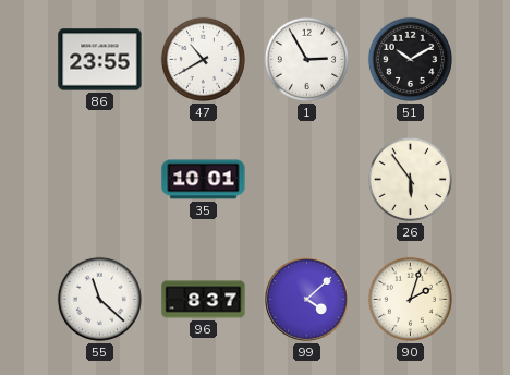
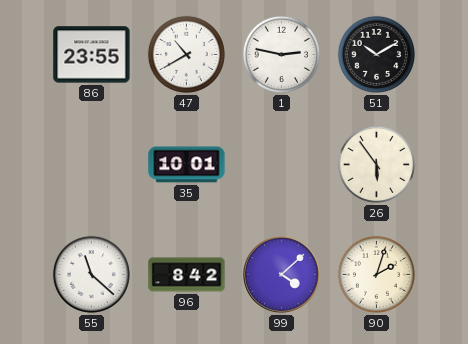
1: 2:55 -> 2:47
96: 8:37 -> 8:42
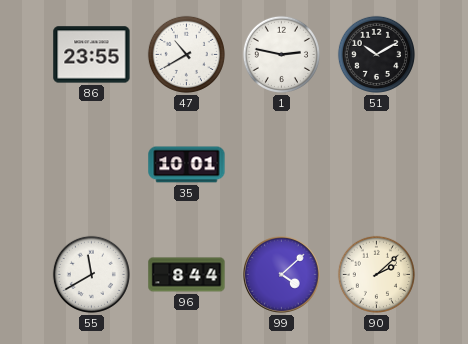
26: 5:54 -> none
55: 11:22 -> 11:40
96: 8:42 -> 8:44
90: 2:03 -> 2:08
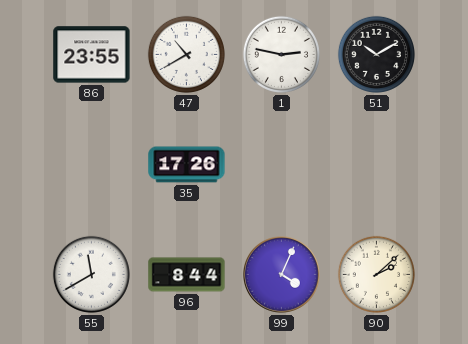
35: 10:01 -> 17:26
99: 4:08 -> 4:04
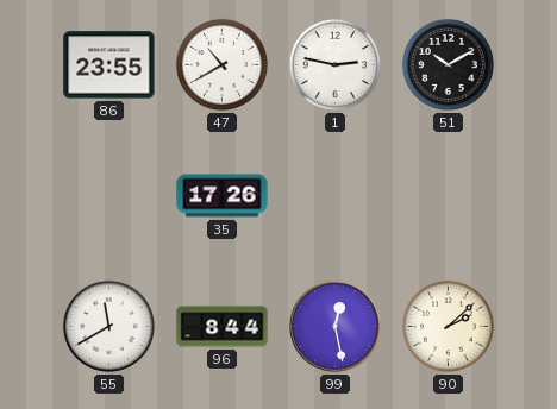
99: 4:04 -> 12:28
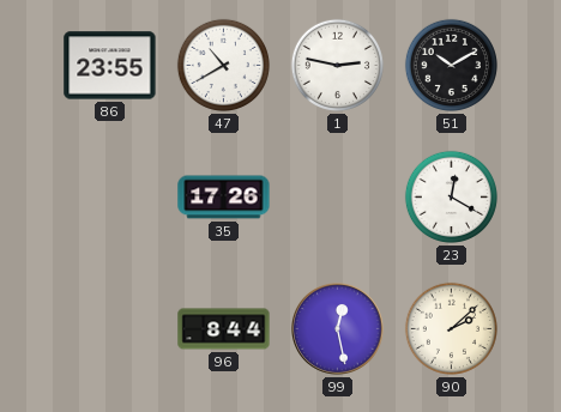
23: none -> 12:20
55: 11:40 -> none
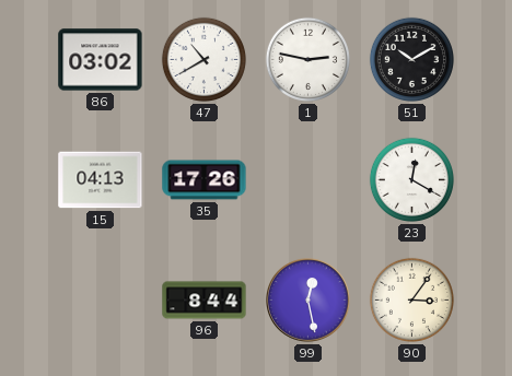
86: 23:55 -> 03:02
15: none -> 04:13
90: 2:08 -> 3:06
